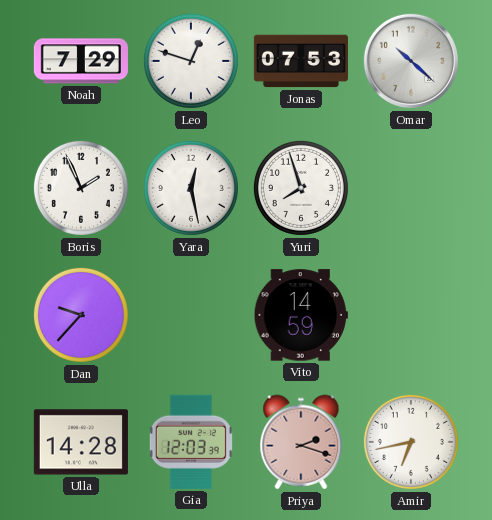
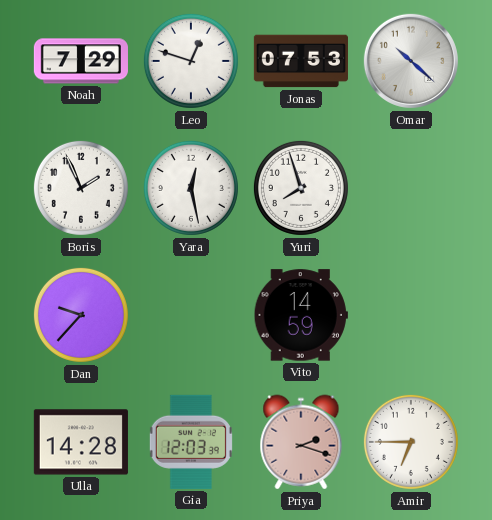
Amir: 6:43 -> 6:45
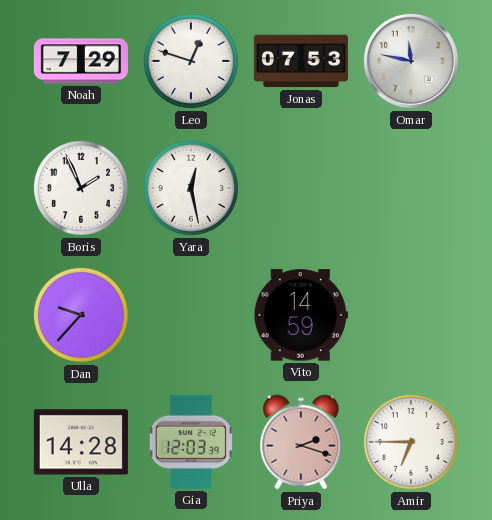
Omar: 10:22 -> 11:47
Yuri: 7:57 -> none
